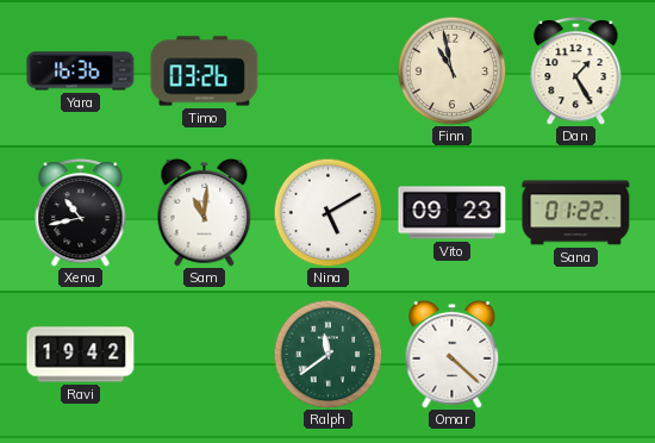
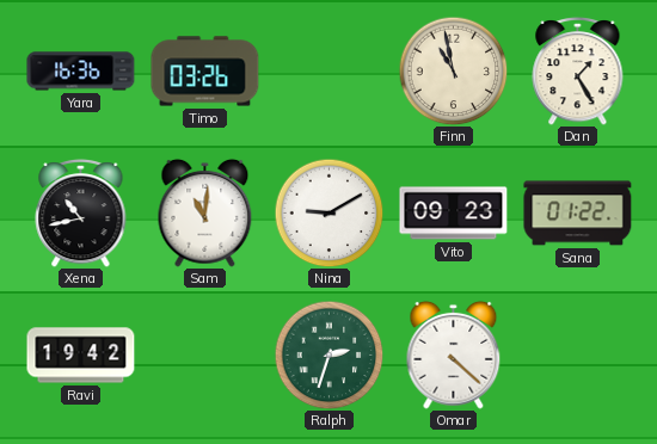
Nina: 5:10 -> 9:10
Ralph: 11:39 -> 2:33
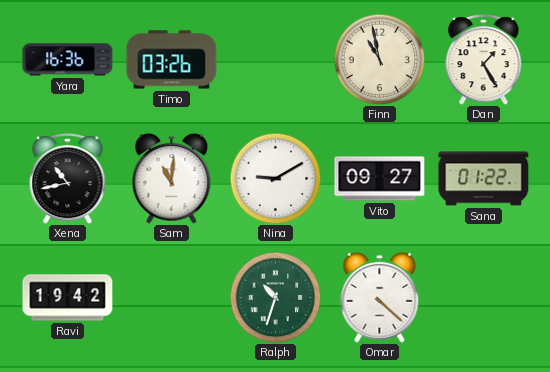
Vito: 09:23 -> 09:27
Ralph: 2:33 -> 10:33
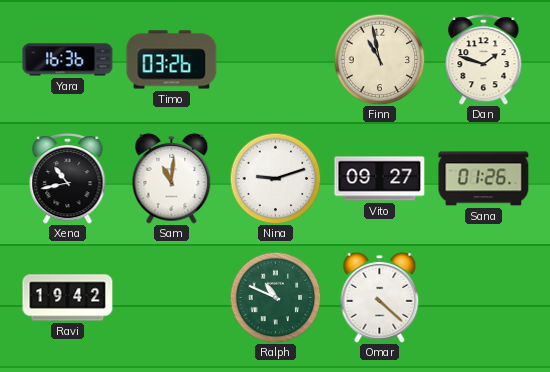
Dan: 1:25 -> 1:48
Nina: 9:10 -> 9:12
Sana: 01:22 -> 01:26
Ralph: 10:33 -> 10:49
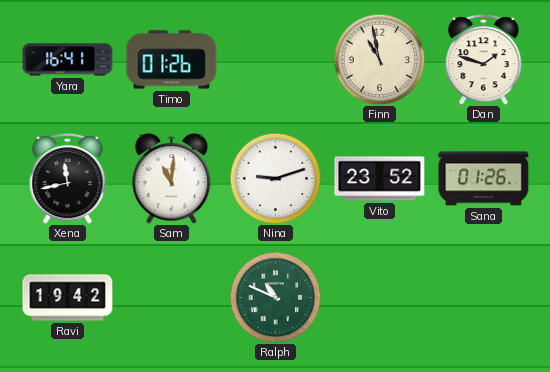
Yara: 16:36 -> 16:41
Timo: 03:26 -> 01:26
Xena: 10:43 -> 11:43
Vito: 09:27 -> 23:52
Omar: 4:22 -> none
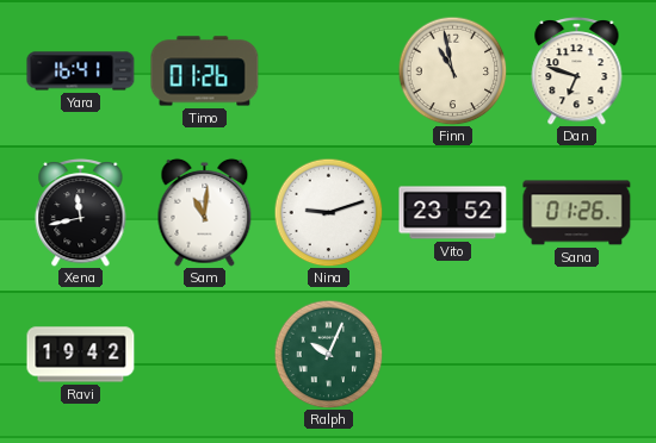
Dan: 1:48 -> 6:48
Ralph: 10:49 -> 10:04
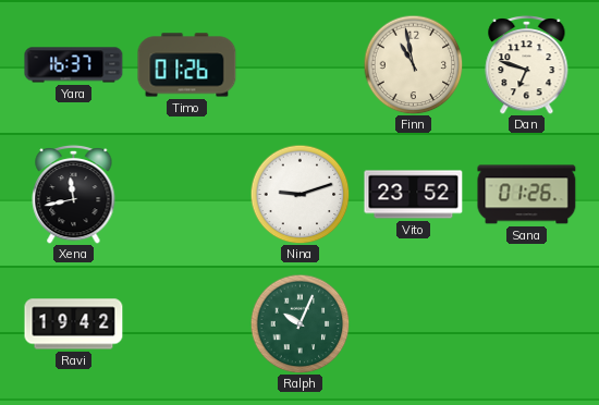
Yara: 16:41 -> 16:37
Sam: 11:01 -> none
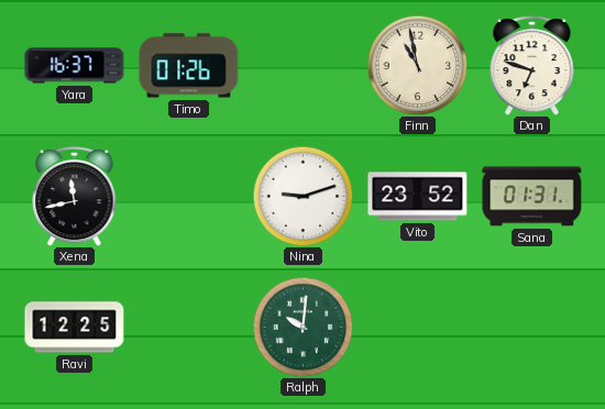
Sana: 01:26 -> 01:31
Ravi: 19:42 -> 12:25
Ralph: 10:04 -> 10:01
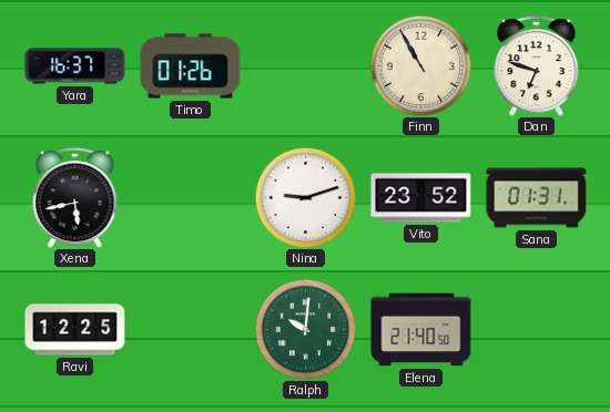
Finn: 10:58 -> 10:55
Xena: 11:43 -> 5:43
Elena: none -> 21:40
